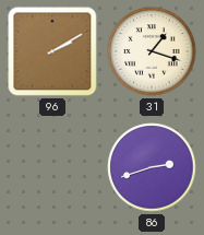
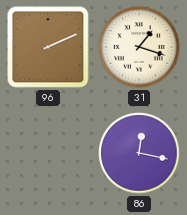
96: 2:10 -> 2:11
86: 2:42 -> 12:17
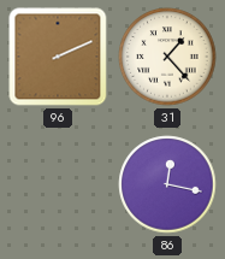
31: 1:18 -> 1:23
